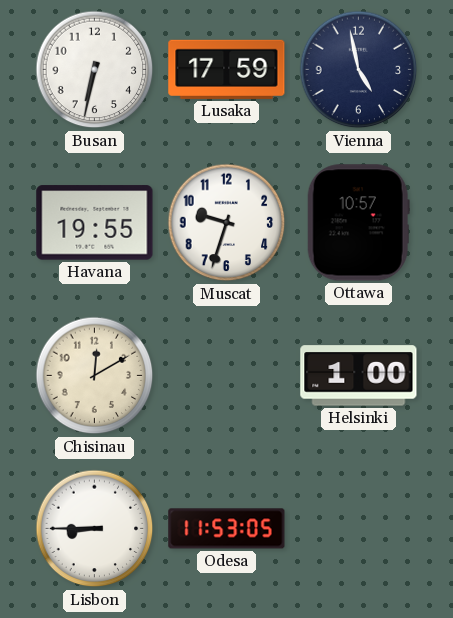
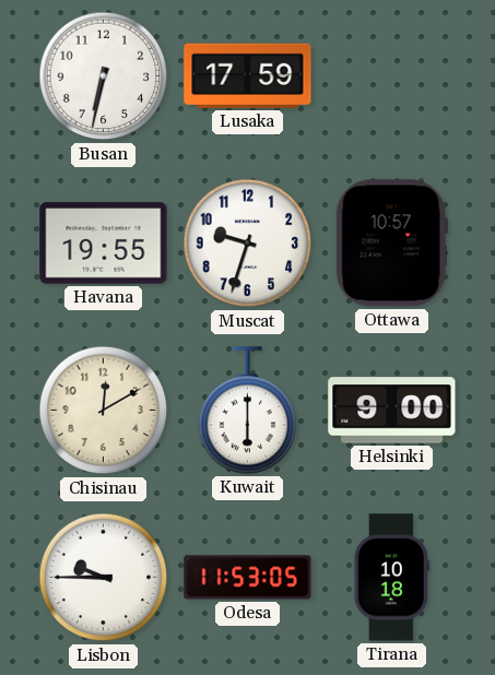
Vienna: 4:58 -> none
Kuwait: none -> 6:00
Helsinki: 1:00 -> 9:00
Lisbon: 8:45 -> 9:45
Tirana: none -> 10:18
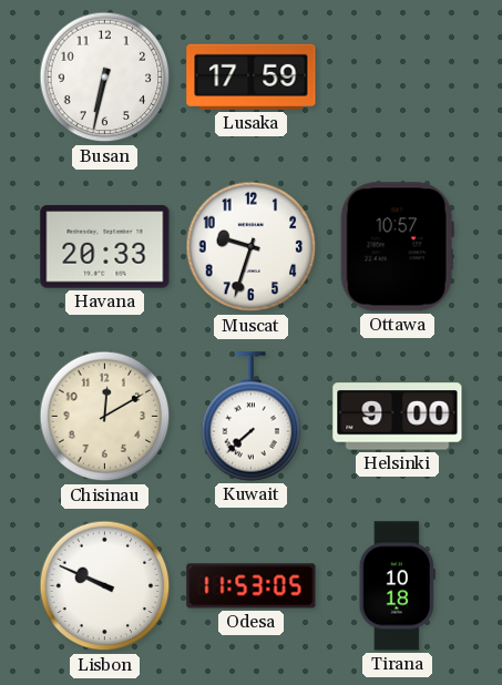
Havana: 19:55 -> 20:33
Kuwait: 6:00 -> 7:38
Lisbon: 9:45 -> 9:49
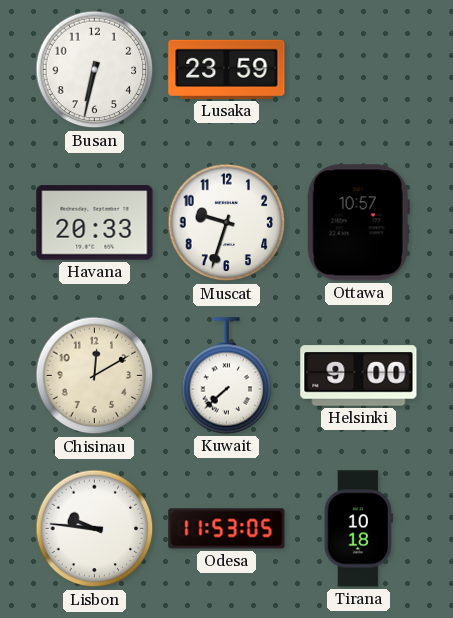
Lusaka: 17:59 -> 23:59
Lisbon: 9:49 -> 9:46
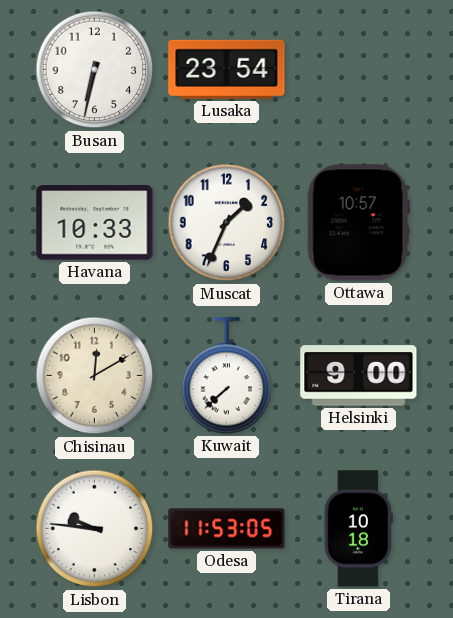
Lusaka: 23:59 -> 23:54
Havana: 20:33 -> 10:33
Muscat: 9:33 -> 1:34
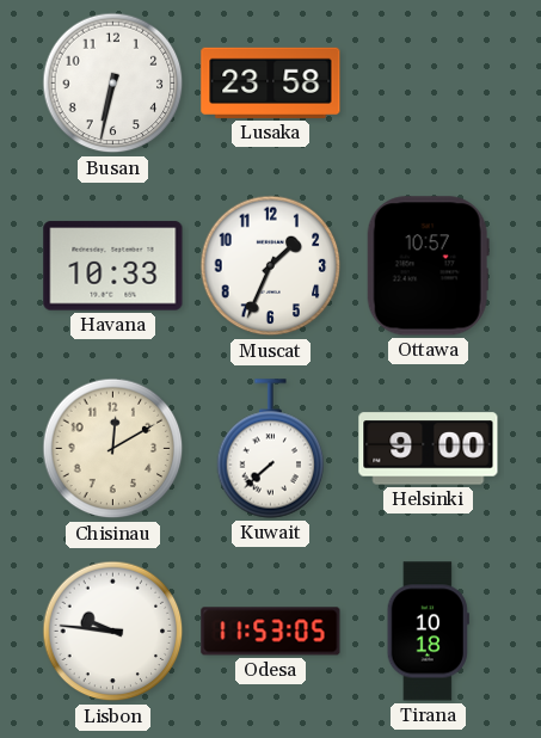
Lusaka: 23:54 -> 23:58
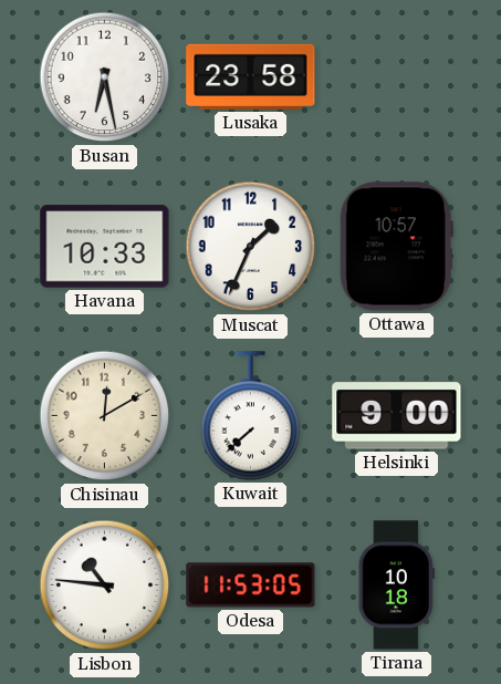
Busan: 6:32 -> 6:28
Lisbon: 9:46 -> 10:46
